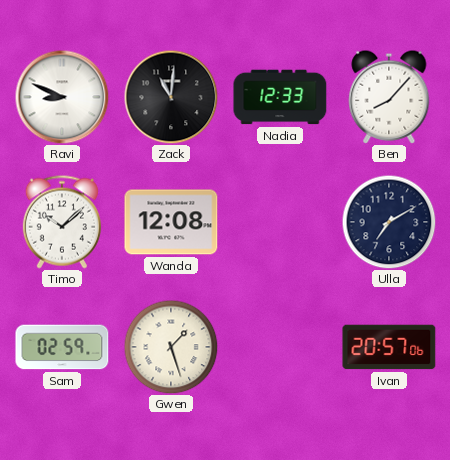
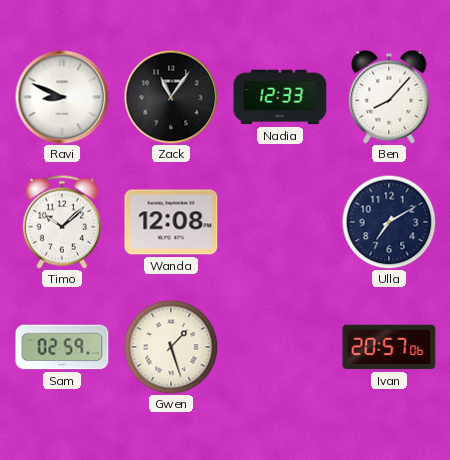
Zack: 11:01 -> 11:06
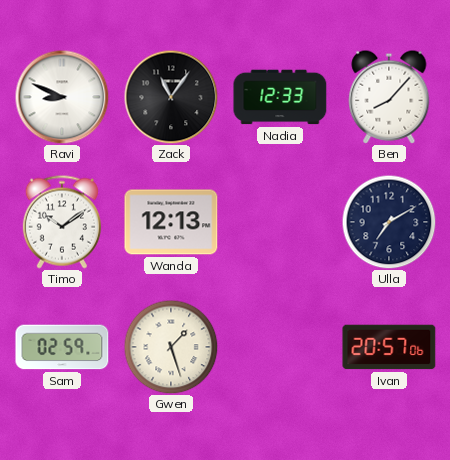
Timo: 10:08 -> 10:09
Wanda: 12:08 -> 12:13
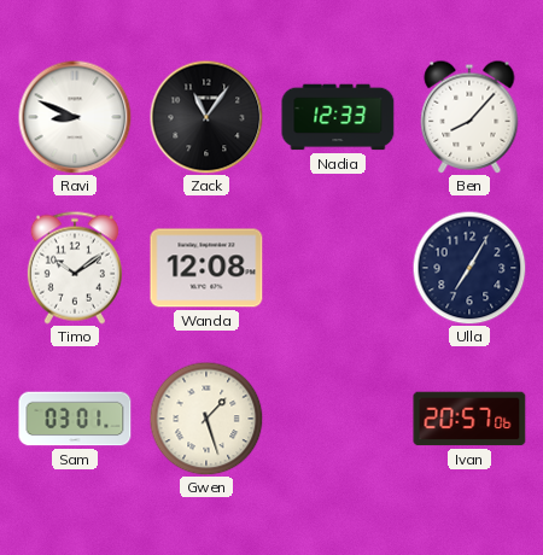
Wanda: 12:13 -> 12:08
Ulla: 7:10 -> 7:05
Sam: 02:59 -> 03:01
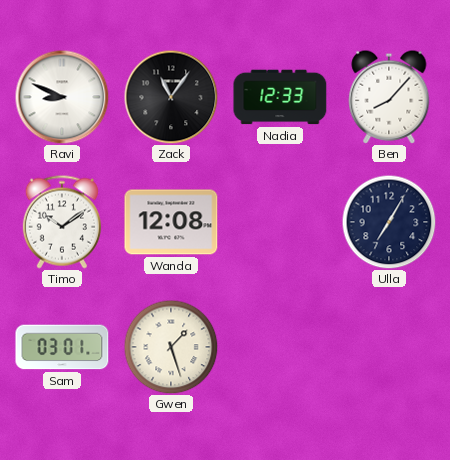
Ivan: 20:57 -> none
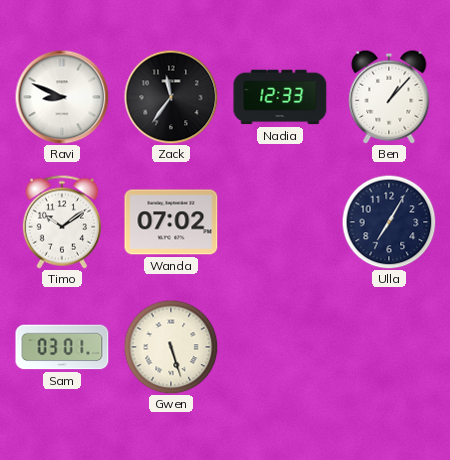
Zack: 11:06 -> 11:36
Ben: 8:07 -> 1:07
Wanda: 12:08 -> 07:02
Gwen: 1:27 -> 5:27
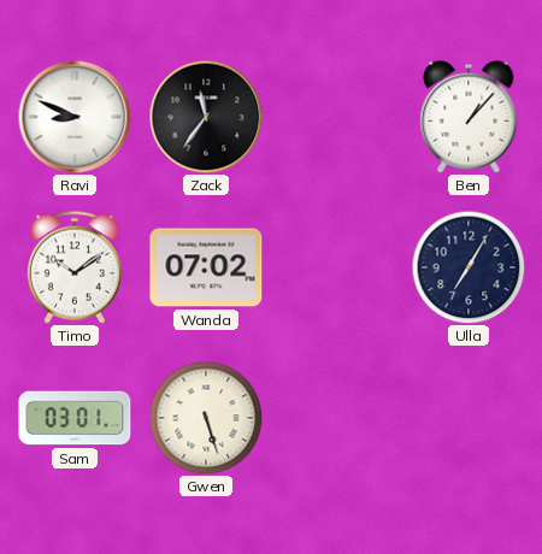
Nadia: 12:33 -> none
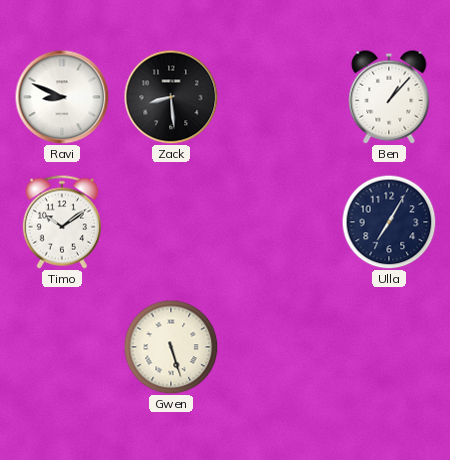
Zack: 11:36 -> 8:29
Wanda: 07:02 -> none
Sam: 03:01 -> none
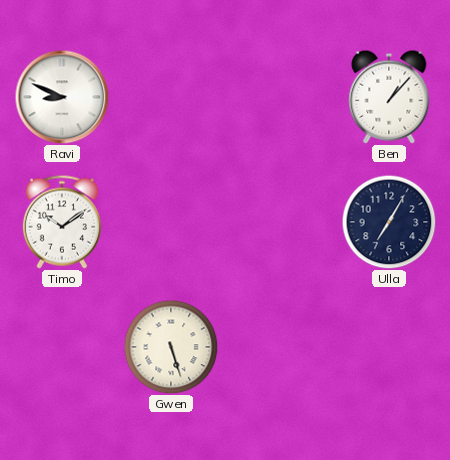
Zack: 8:29 -> none
